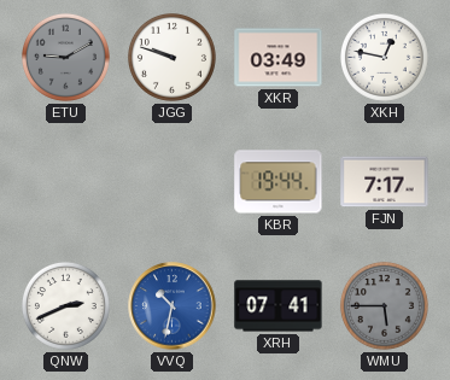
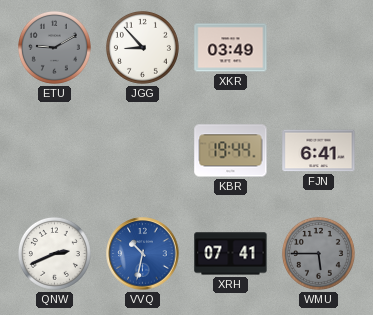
JGG: 9:48 -> 8:53
XKH: 12:47 -> none
FJN: 7:17 -> 6:41
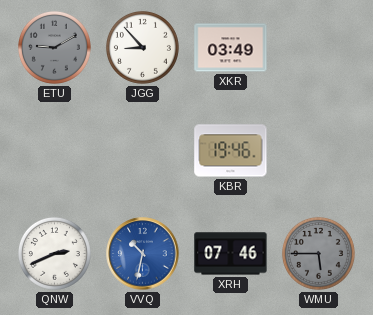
KBR: 19:44 -> 19:46
FJN: 6:41 -> none
XRH: 07:41 -> 07:46
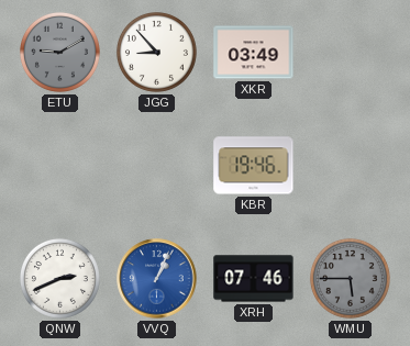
VVQ: 10:32 -> 1:04
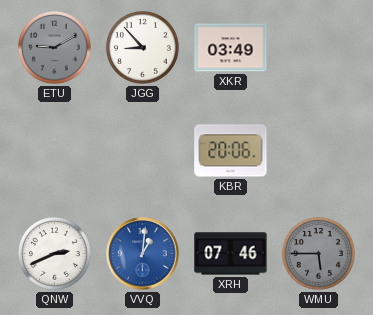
KBR: 19:46 -> 20:06
VVQ: 1:04 -> 1:01
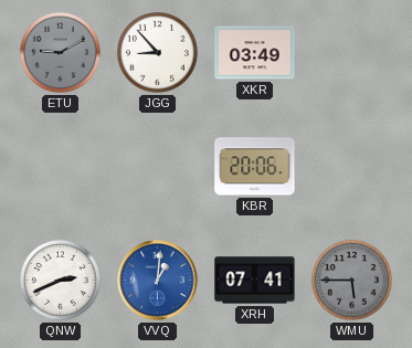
XRH: 07:46 -> 07:41
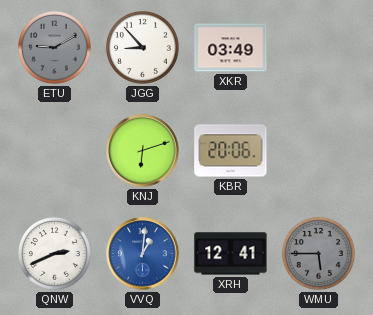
KNJ: none -> 6:12
XRH: 07:41 -> 12:41
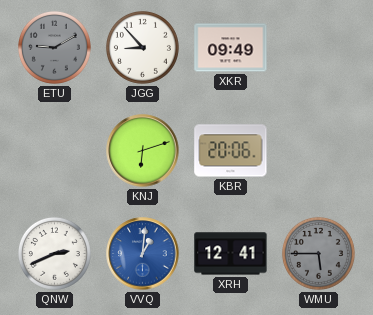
XKR: 03:49 -> 09:49
